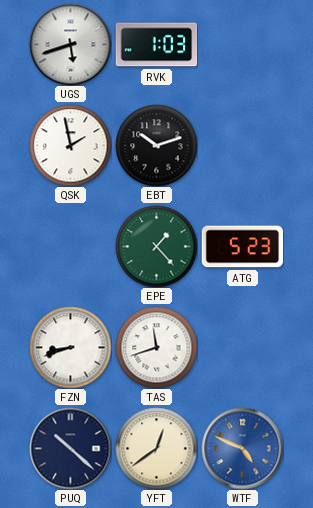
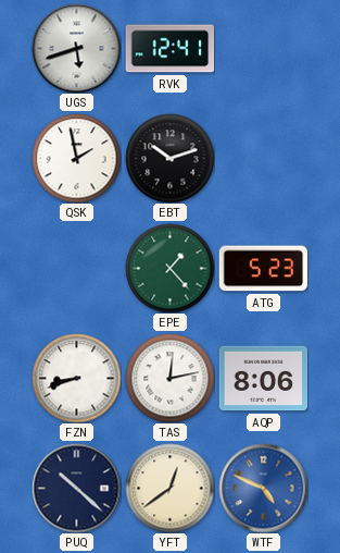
RVK: 1:03 -> 12:41
TAS: 11:42 -> 12:13
AQP: none -> 8:06
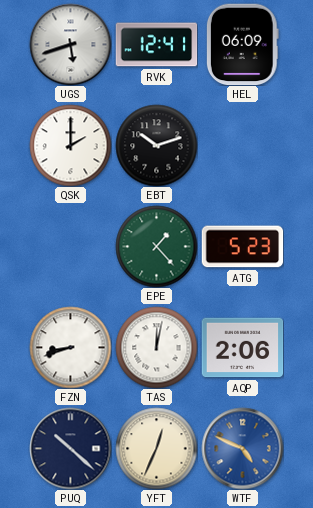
HEL: none -> 06:09
QSK: 1:58 -> 2:00
TAS: 12:13 -> 12:02
AQP: 8:06 -> 2:06
YFT: 12:39 -> 12:34
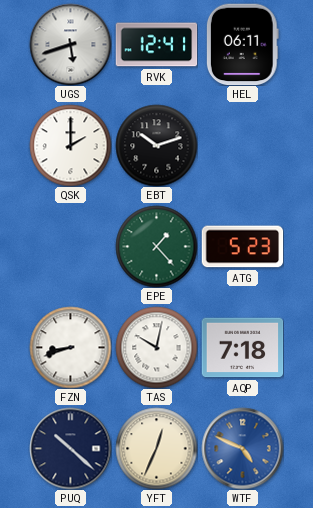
HEL: 06:09 -> 06:11
TAS: 12:02 -> 10:02
AQP: 2:06 -> 7:18
